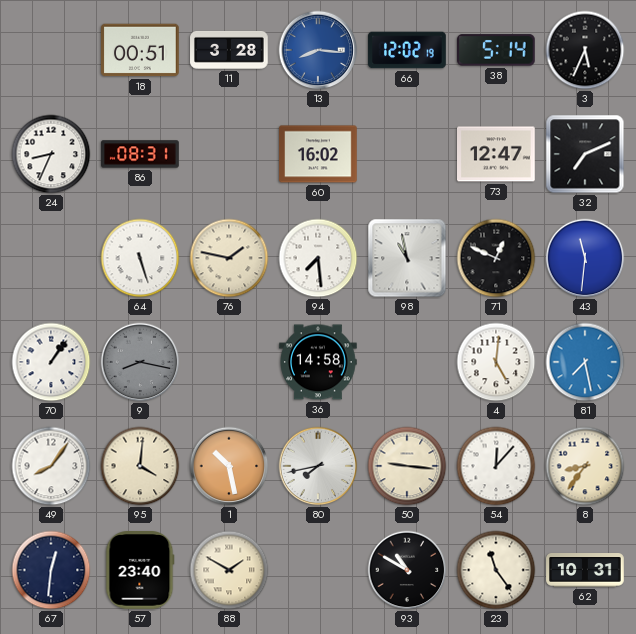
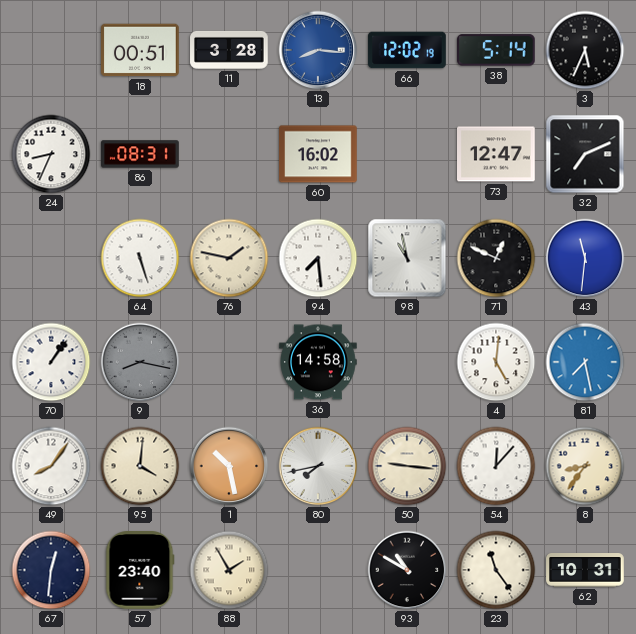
88: 1:50 -> 1:55
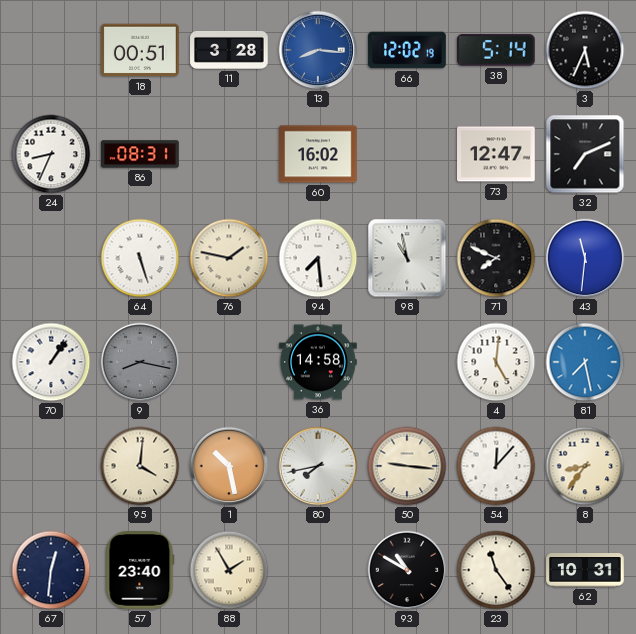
71: 12:49 -> 7:49
49: 8:06 -> none
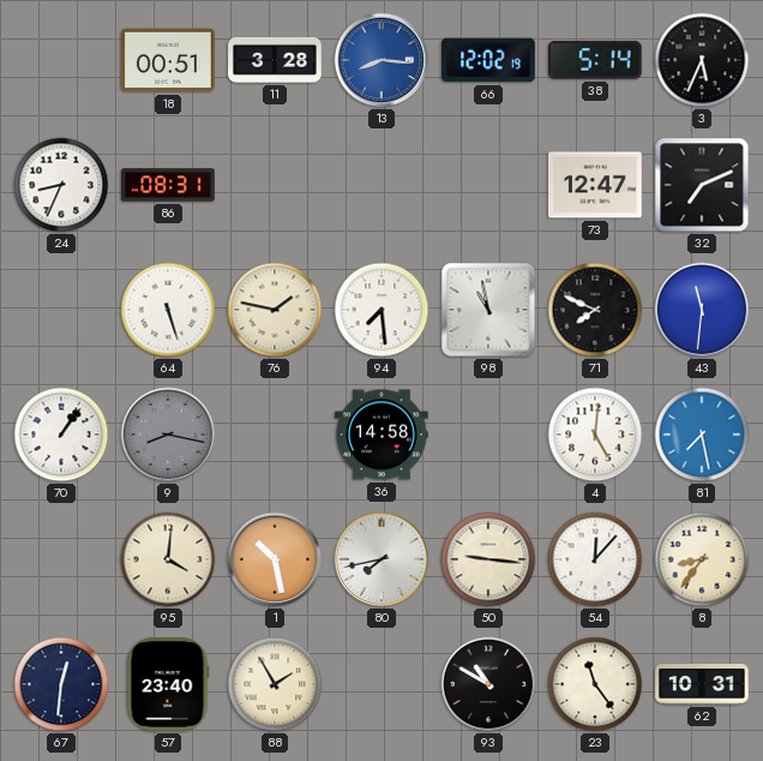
60: 16:02 -> none
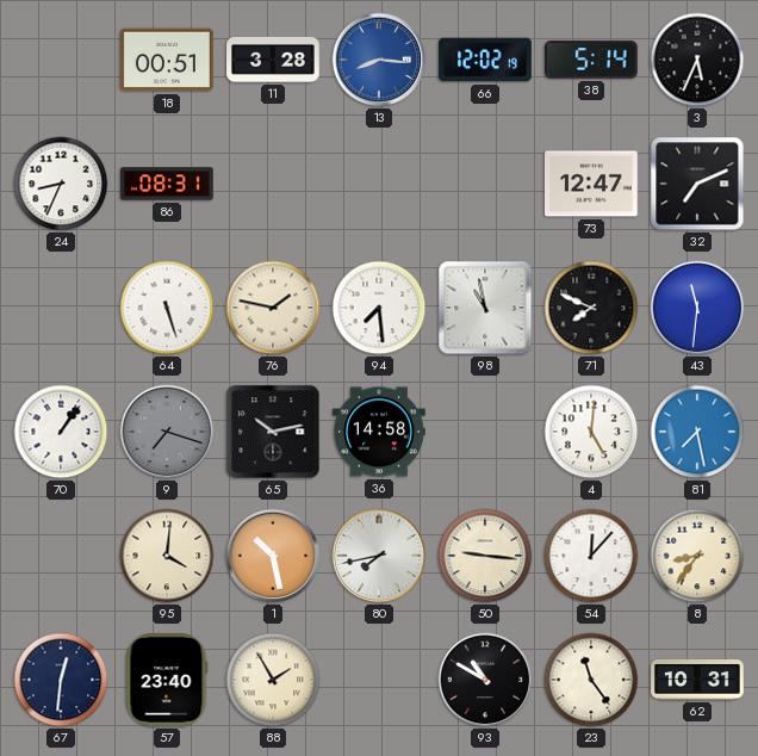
9: 8:17 -> 7:18
65: none -> 10:13
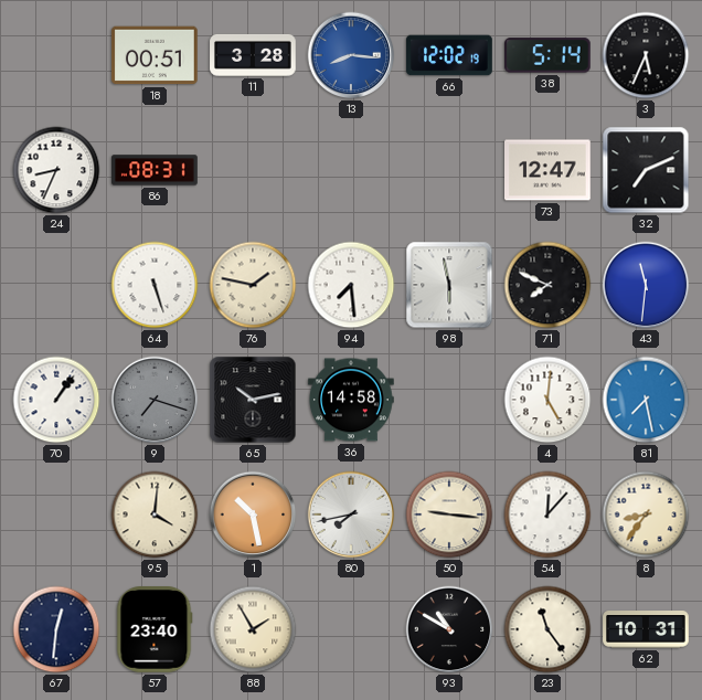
98: 10:58 -> 5:58
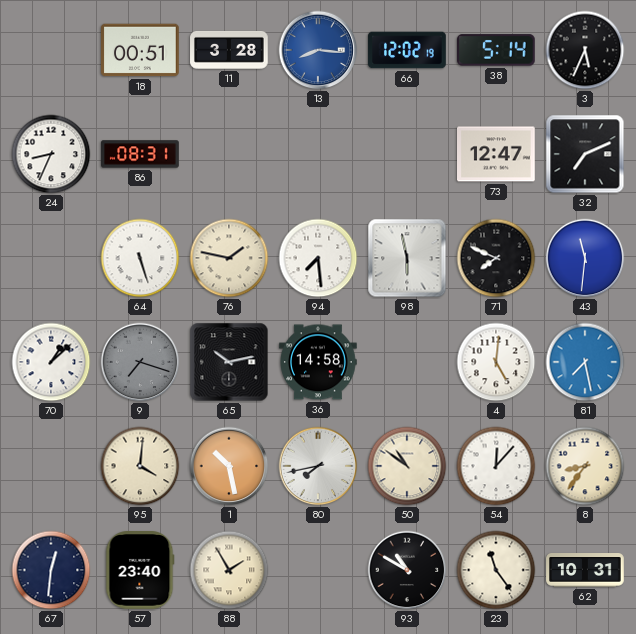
70: 1:06 -> 1:08
50: 9:16 -> 10:51
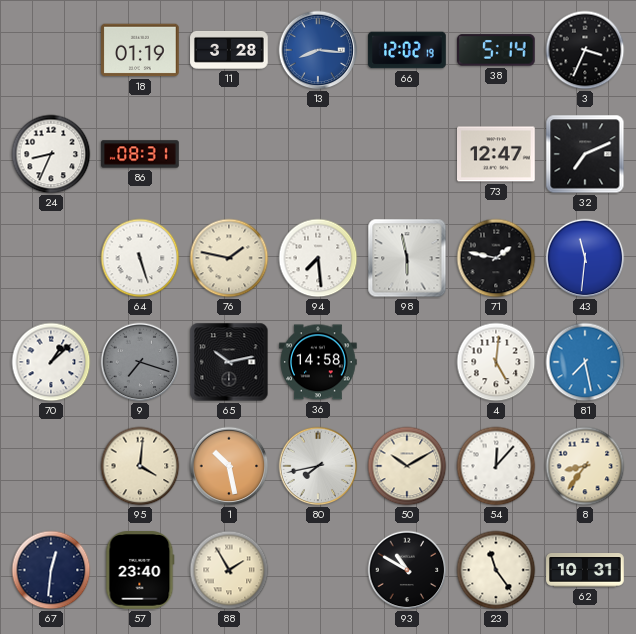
18: 00:51 -> 01:19
3: 5:34 -> 3:34
71: 7:49 -> 1:47
50: 10:51 -> 10:10
